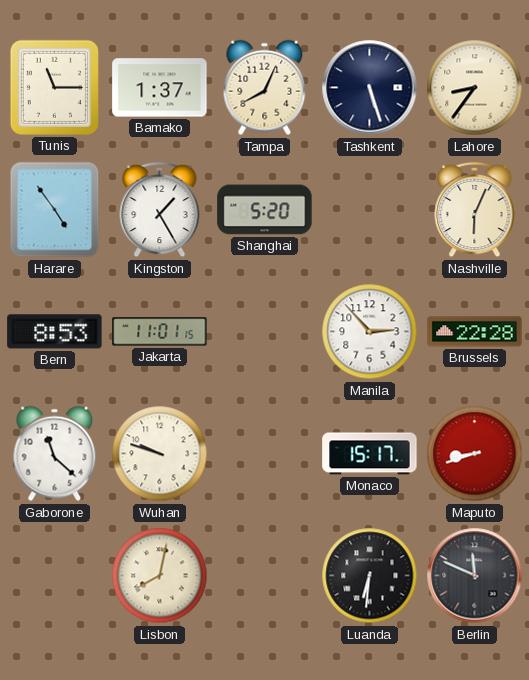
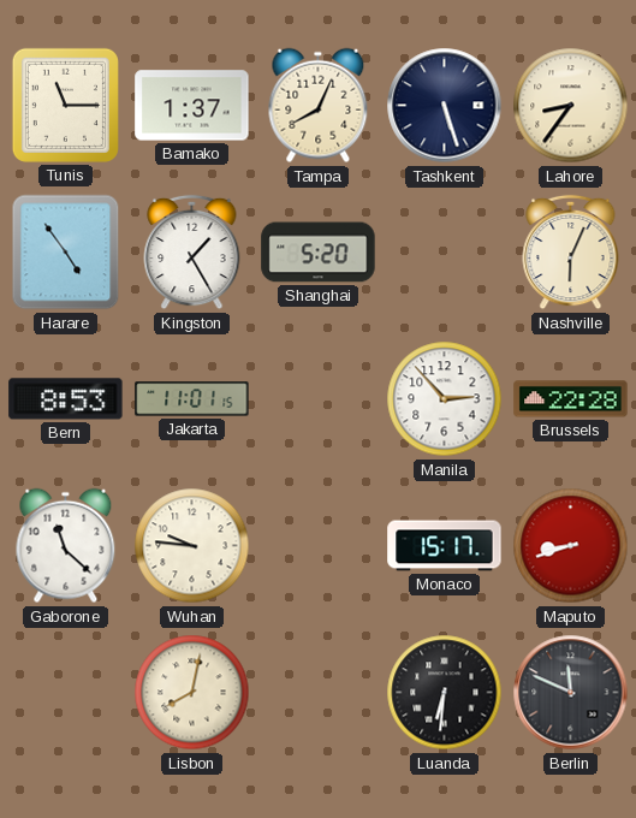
Wuhan: 9:48 -> 9:46
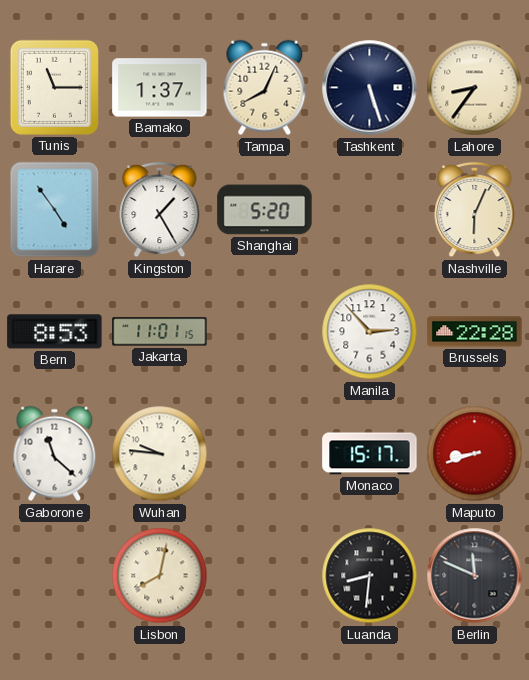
Luanda: 6:31 -> 8:31
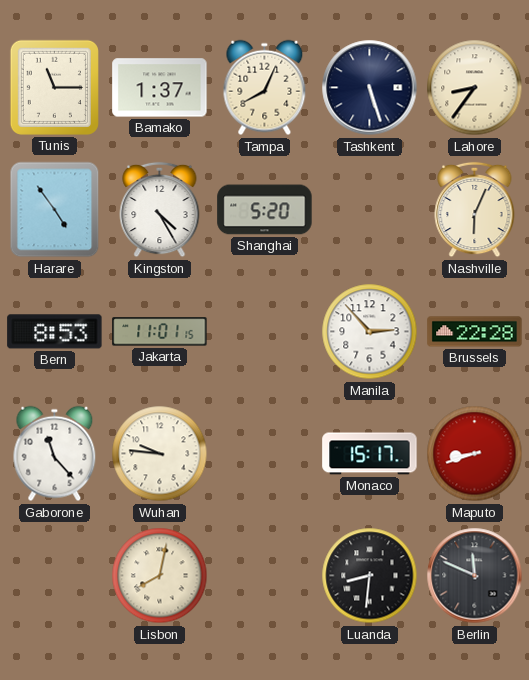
Kingston: 1:25 -> 4:25
Gaborone: 11:22 -> 11:23
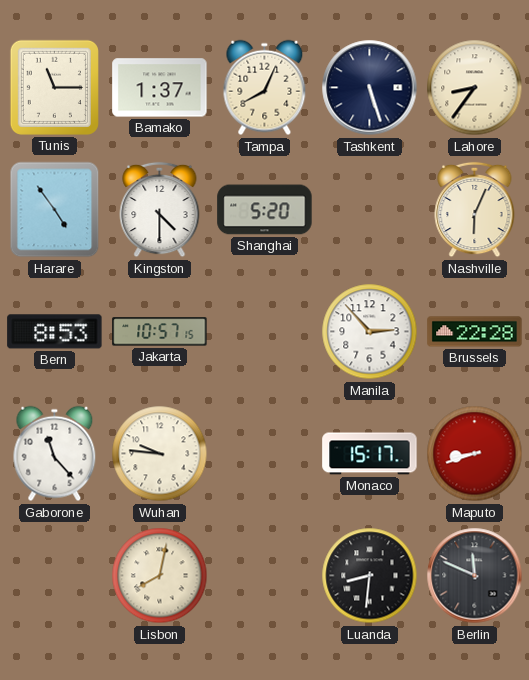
Kingston: 4:25 -> 4:30
Jakarta: 11:01 -> 10:57
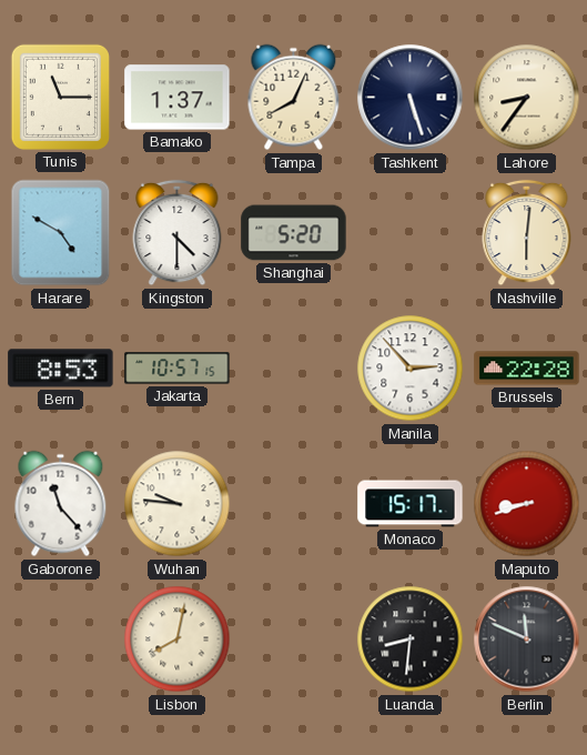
Harare: 4:54 -> 4:50
Nashville: 6:04 -> 6:01
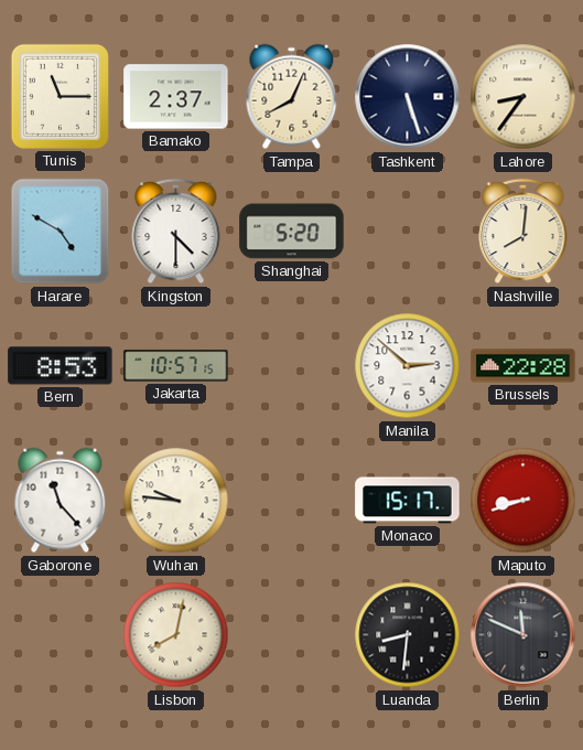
Bamako: 1:37 -> 2:37
Nashville: 6:01 -> 8:01
Manila: 2:53 -> 2:52
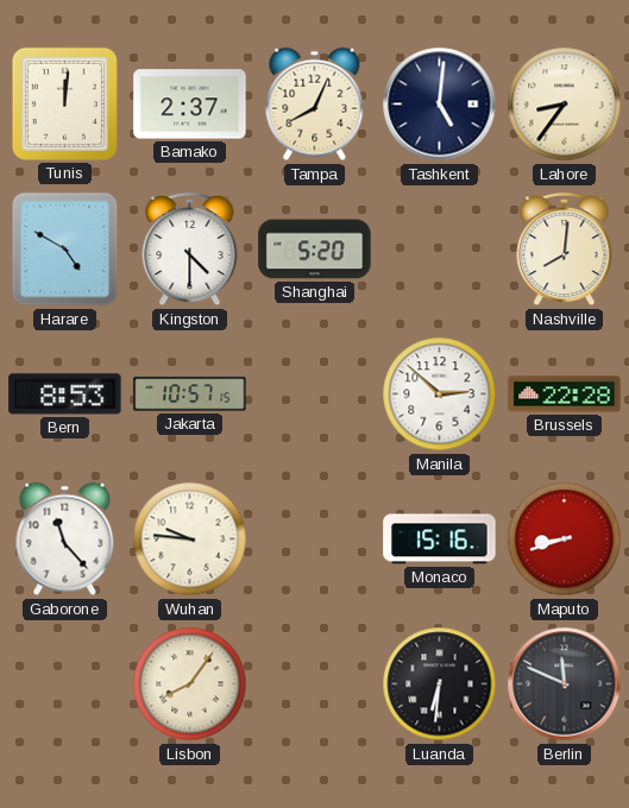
Tunis: 11:15 -> 12:01
Tashkent: 5:27 -> 5:01
Monaco: 15:17 -> 15:16
Lisbon: 8:02 -> 8:06
Luanda: 8:31 -> 6:31
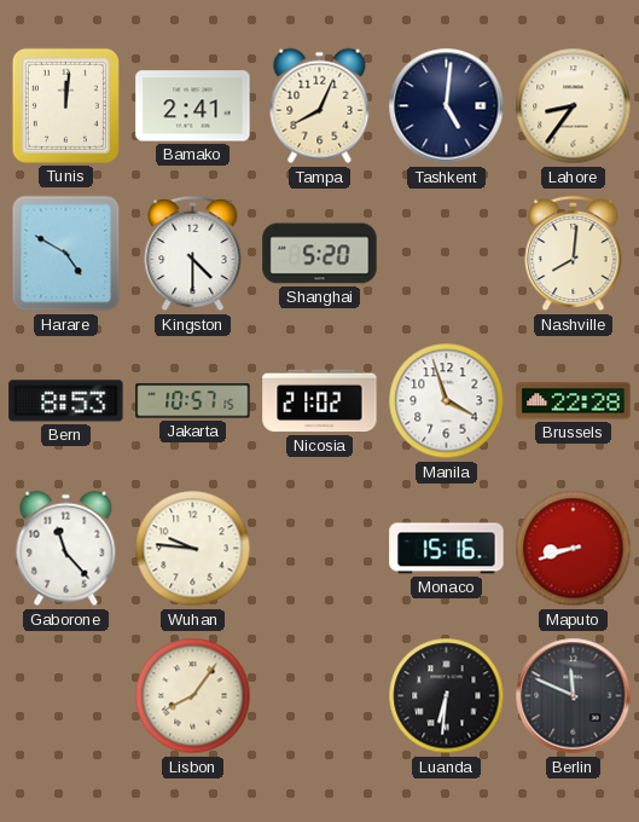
Bamako: 2:37 -> 2:41
Nicosia: none -> 21:02
Manila: 2:52 -> 3:57
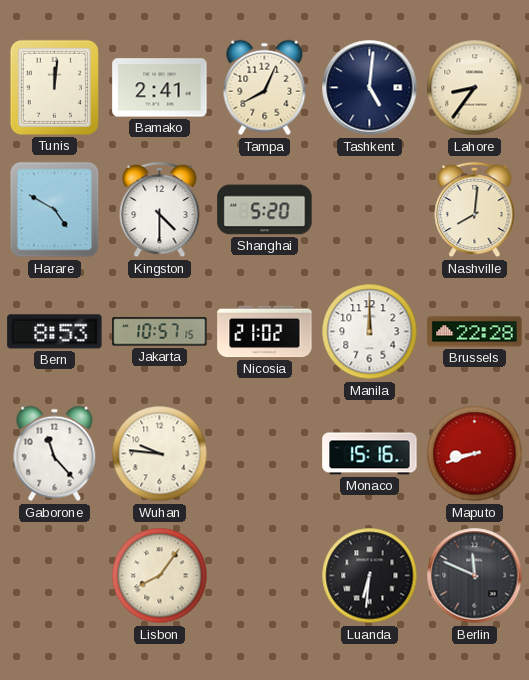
Manila: 3:57 -> 12:00
